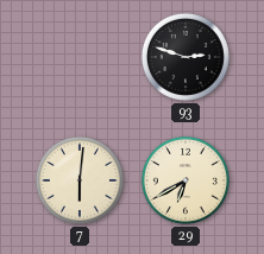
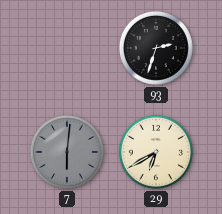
93: 2:48 -> 2:33
7 dial: cream -> grey
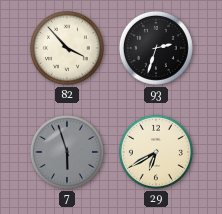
82: none -> 3:53
7: 6:01 -> 5:57
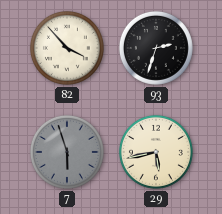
29: 6:40 -> 5:43
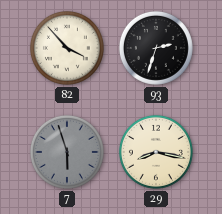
29: 5:43 -> 8:17
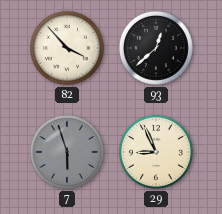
93: 2:33 -> 12:38
29: 8:17 -> 8:56
